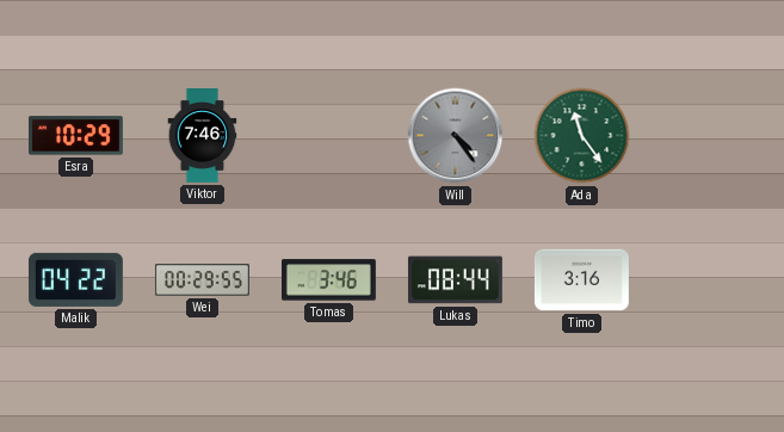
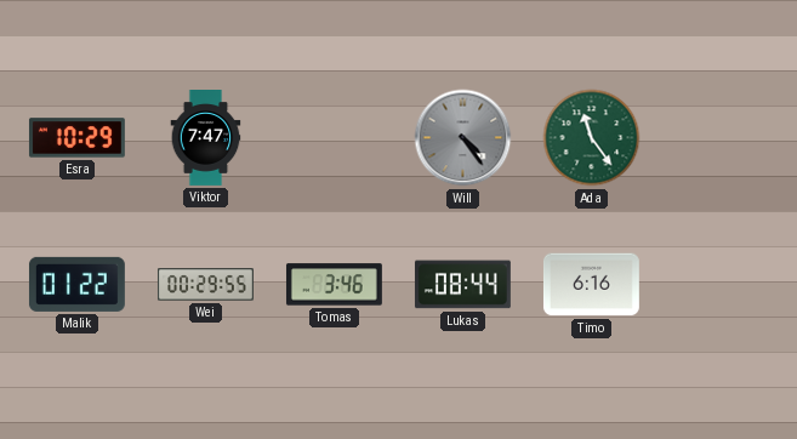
Viktor: 7:46 -> 7:47
Malik: 04:22 -> 01:22
Timo: 3:16 -> 6:16
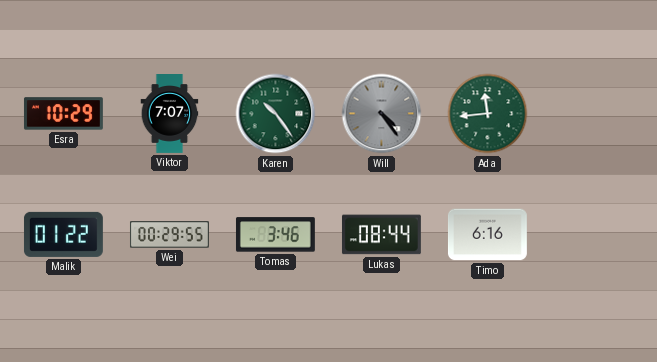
Viktor: 7:47 -> 7:07
Karen: none -> 10:24
Ada: 11:24 -> 11:44
